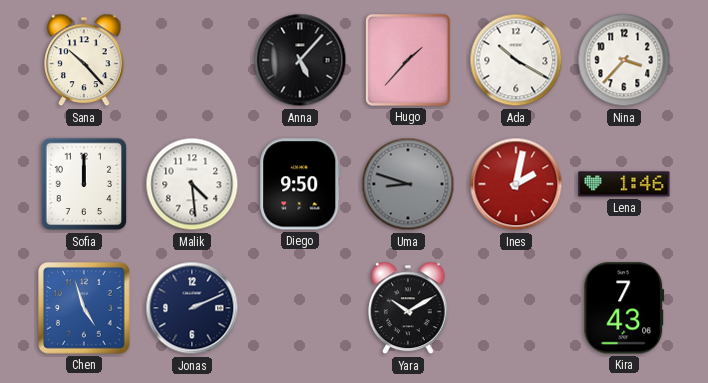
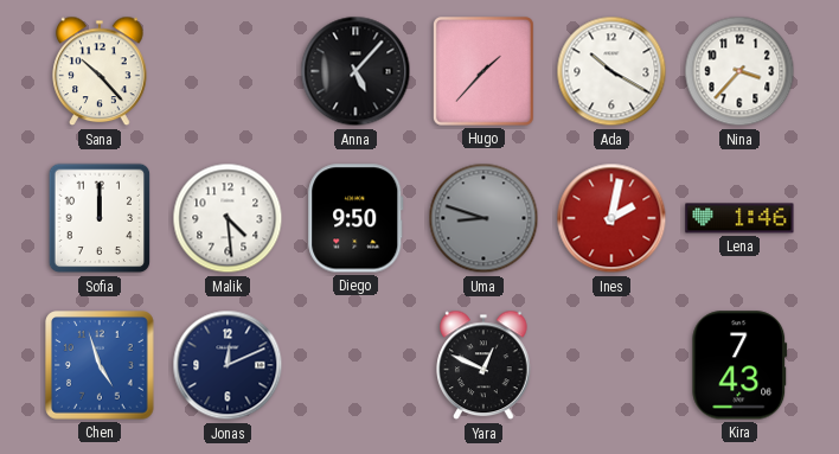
Jonas: 2:11 -> 12:11
Yara: 10:10 -> 12:49
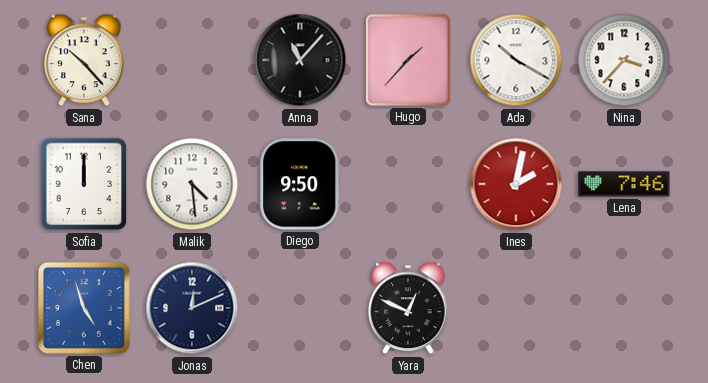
Anna: 5:07 -> 11:07
Uma: 8:48 -> none
Lena: 1:46 -> 7:46
Kira: 7:43 -> none
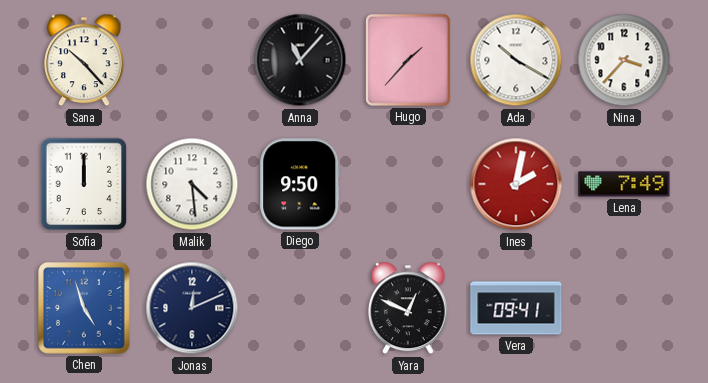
Lena: 7:46 -> 7:49
Vera: none -> 09:41
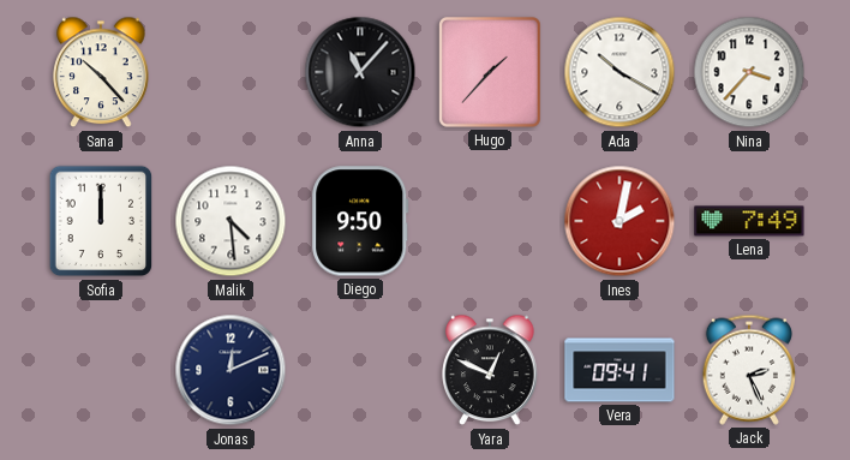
Chen: 4:57 -> none
Jack: none -> 2:26
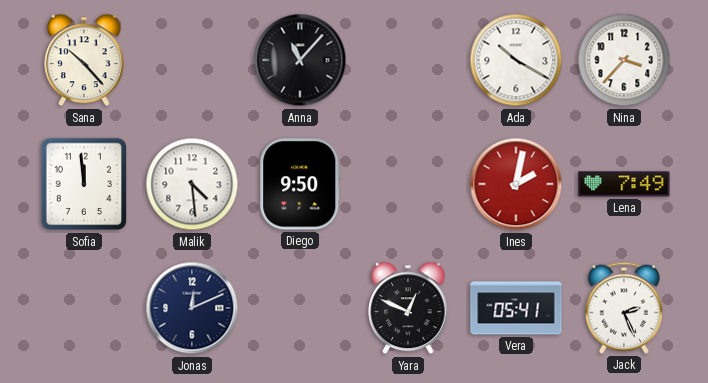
Hugo: 1:37 -> none
Sofia: 12:00 -> 11:59
Vera: 09:41 -> 05:41
